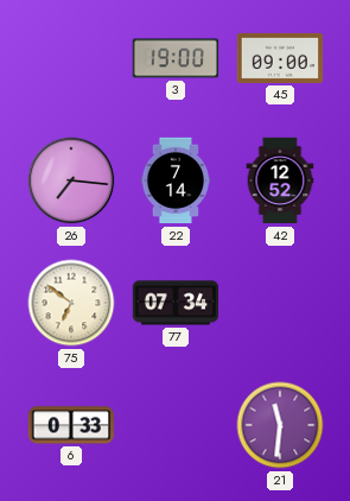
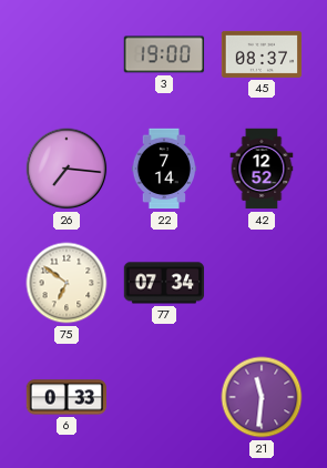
45: 09:00 -> 08:37
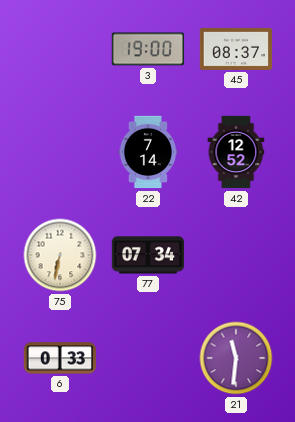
26: 7:16 -> none
75: 6:51 -> 6:32
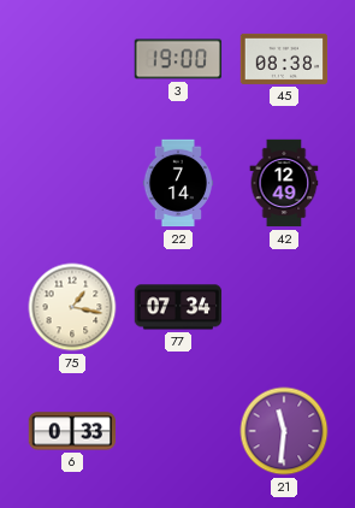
45: 08:37 -> 08:38
42: 12:52 -> 12:49
75: 6:32 -> 1:17
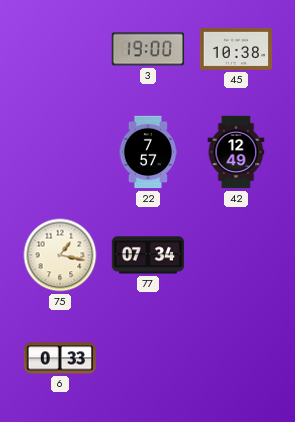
45: 08:38 -> 10:38
22: 7:14 -> 7:57
21: 11:31 -> none
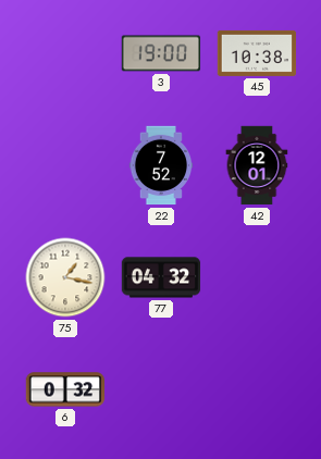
22: 7:57 -> 7:52
42: 12:49 -> 12:01
77: 07:34 -> 04:32
6: 0:33 -> 0:32
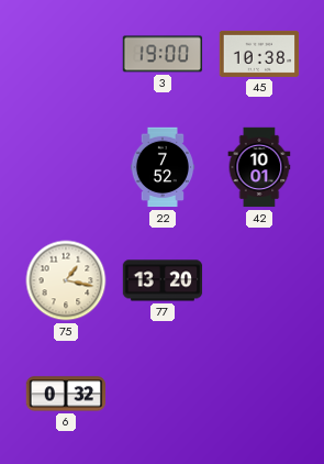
42: 12:01 -> 10:01
77: 04:32 -> 13:20
